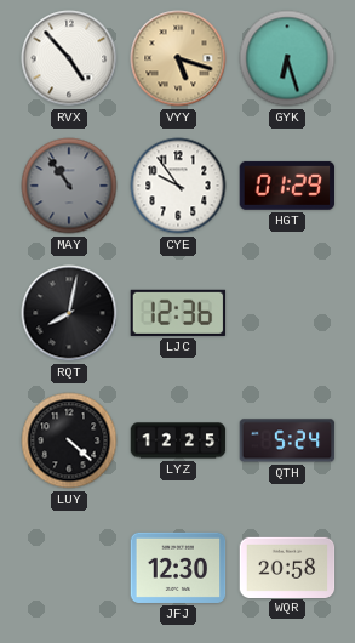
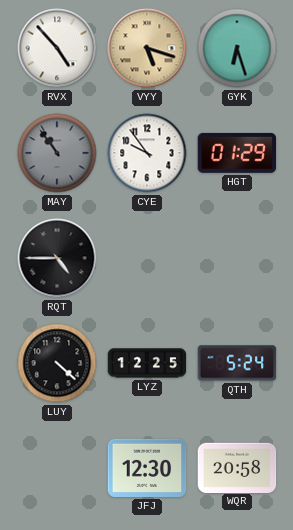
RQT: 8:02 -> 4:45
LJC: 12:36 -> none
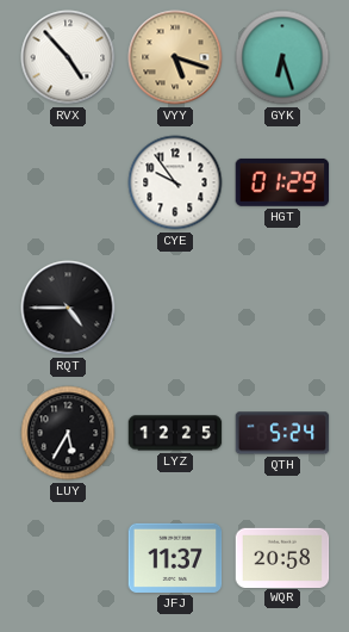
MAY: 10:54 -> none
LUY: 4:22 -> 5:35
JFJ: 12:30 -> 11:37
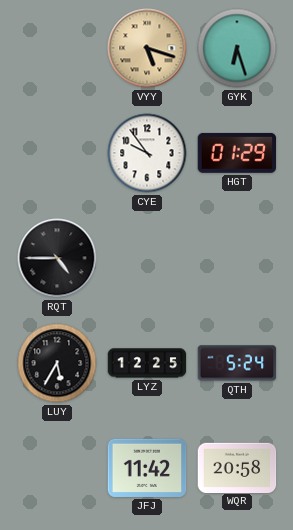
RVX: 4:53 -> none
JFJ: 11:37 -> 11:42
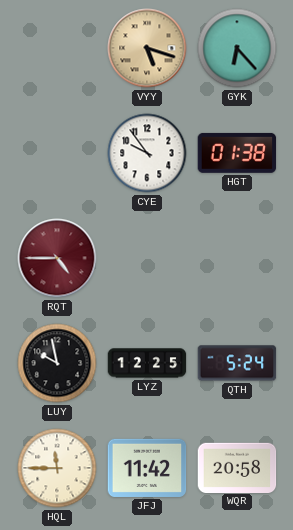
GYK: 6:27 -> 6:23
HGT: 01:29 -> 01:38
RQT dial: black -> burgundy
LUY: 5:35 -> 9:58
HQL: none -> 11:45
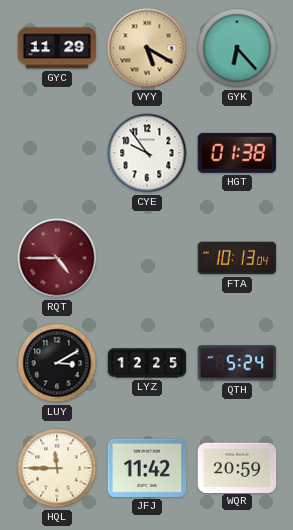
GYC: none -> 11:29
VYY: 5:18 -> 5:20
FTA: none -> 10:13
LUY: 9:58 -> 3:10
WQR: 20:58 -> 20:59
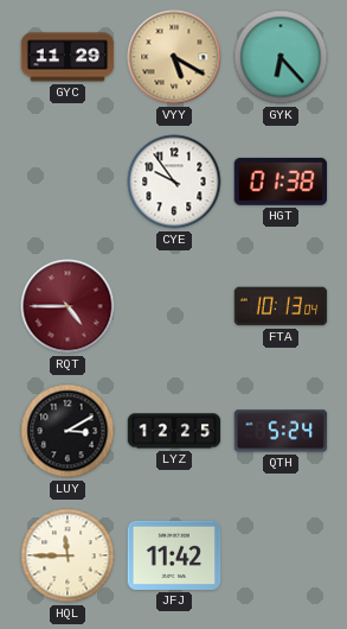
WQR: 20:59 -> none
